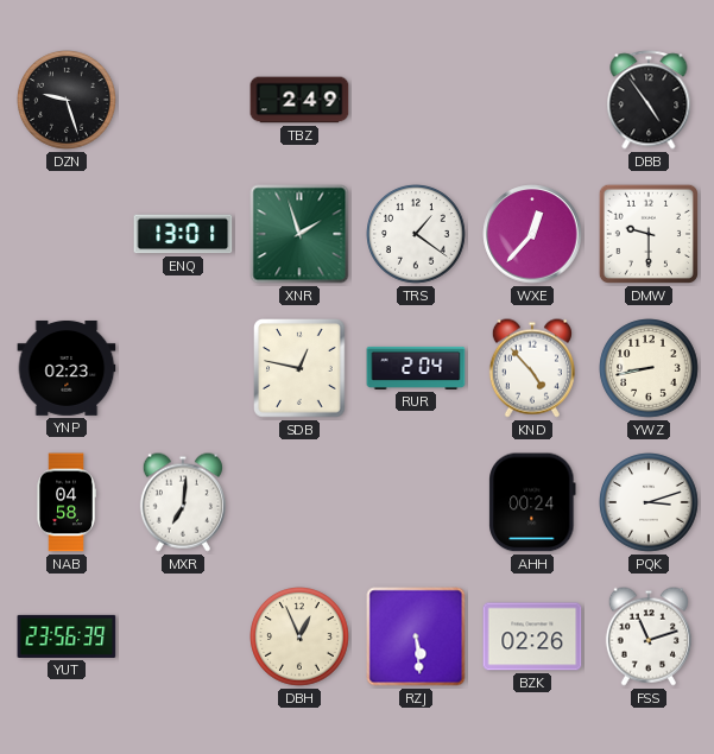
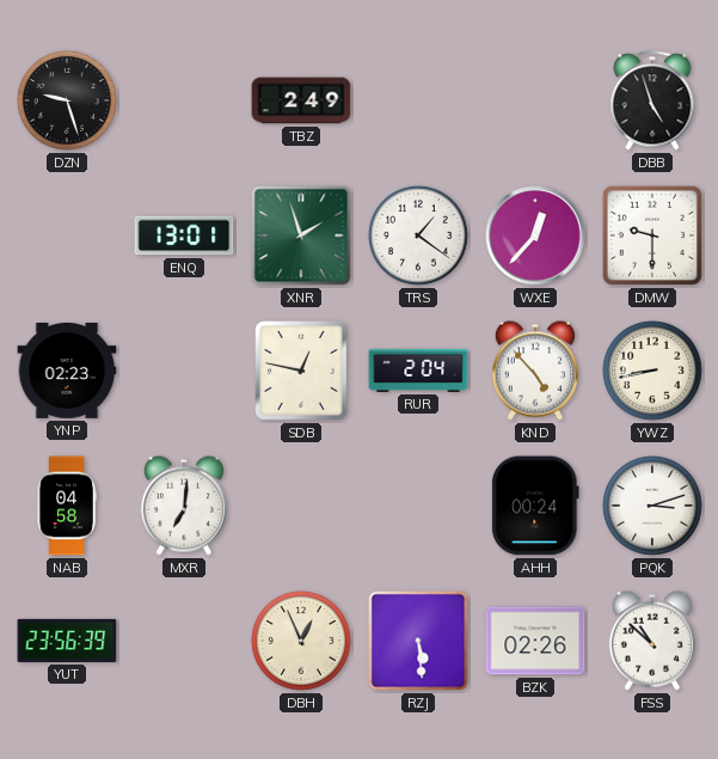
DBB: 4:54 -> 4:57
FSS: 11:12 -> 10:52
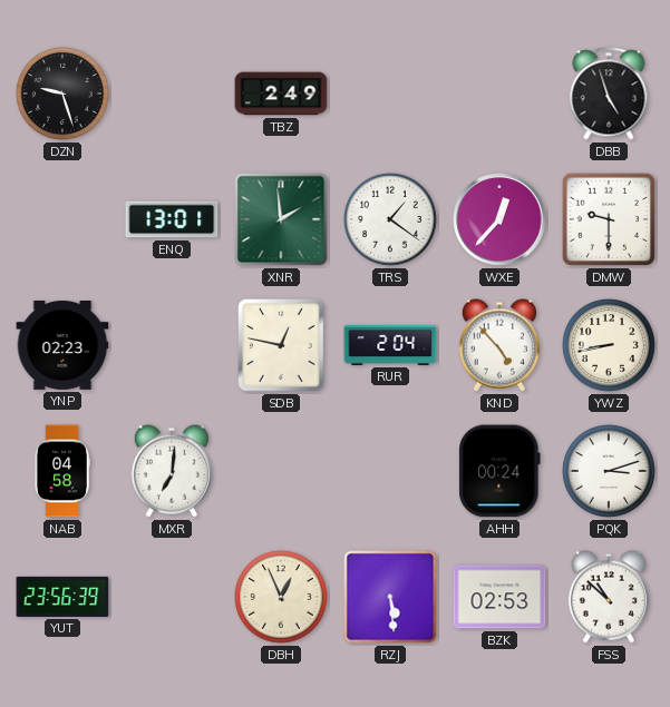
XNR: 1:57 -> 1:59
BZK: 02:26 -> 02:53
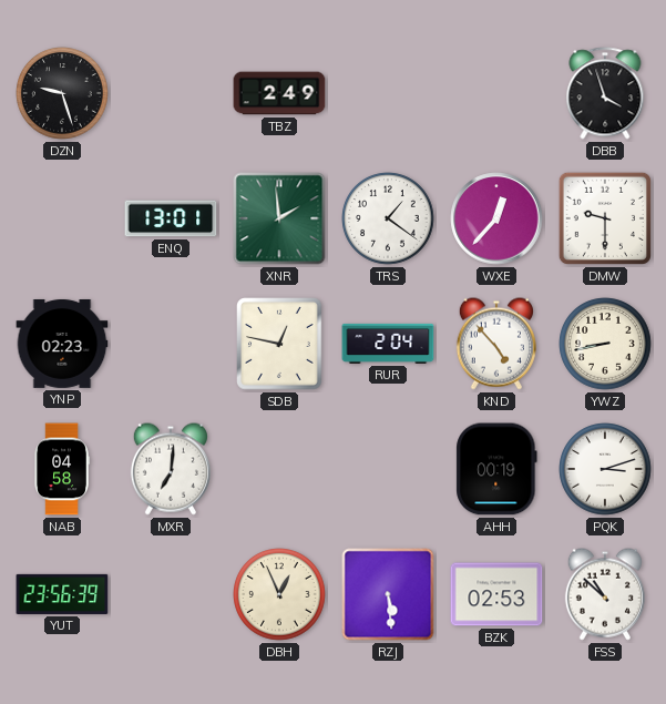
DBB: 4:57 -> 3:57
AHH: 00:24 -> 00:19
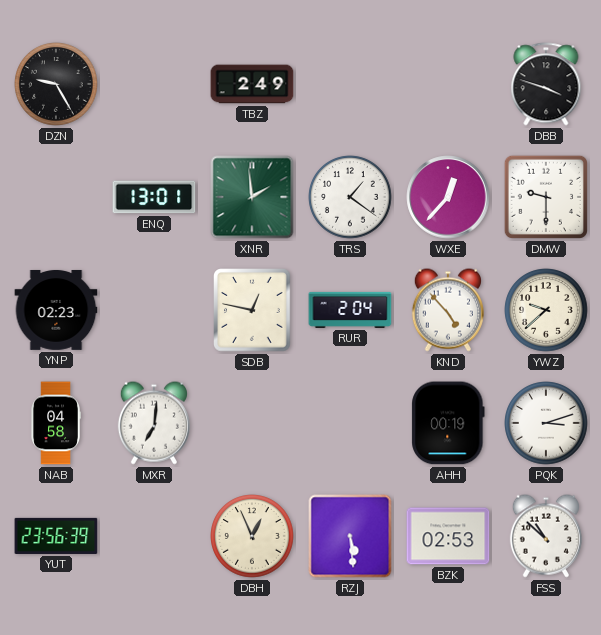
DZN: 9:27 -> 9:25
DBB: 3:57 -> 3:48
YWZ: 8:43 -> 9:38
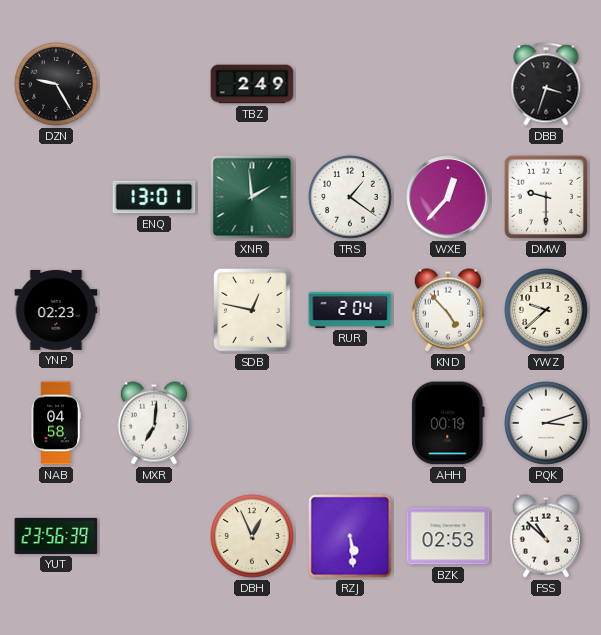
DBB: 3:48 -> 3:33
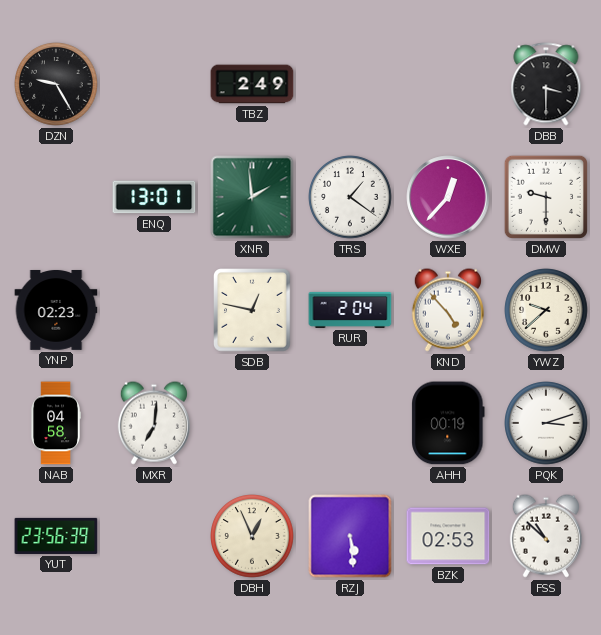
DBB: 3:33 -> 3:30
